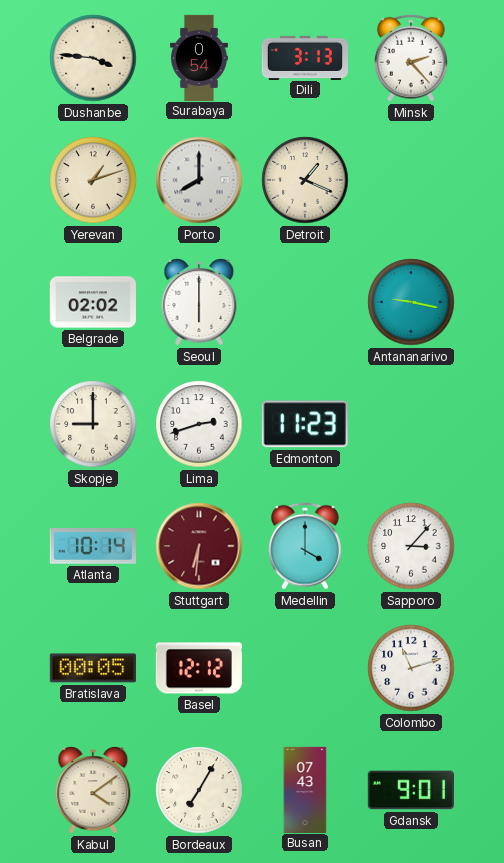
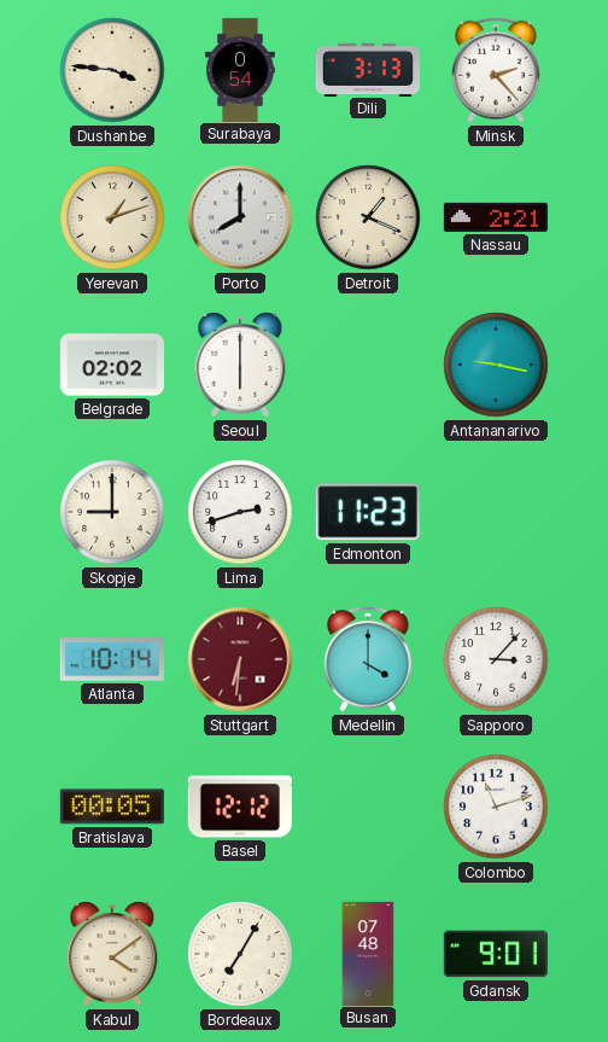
Nassau: none -> 2:21
Busan: 07:43 -> 07:48
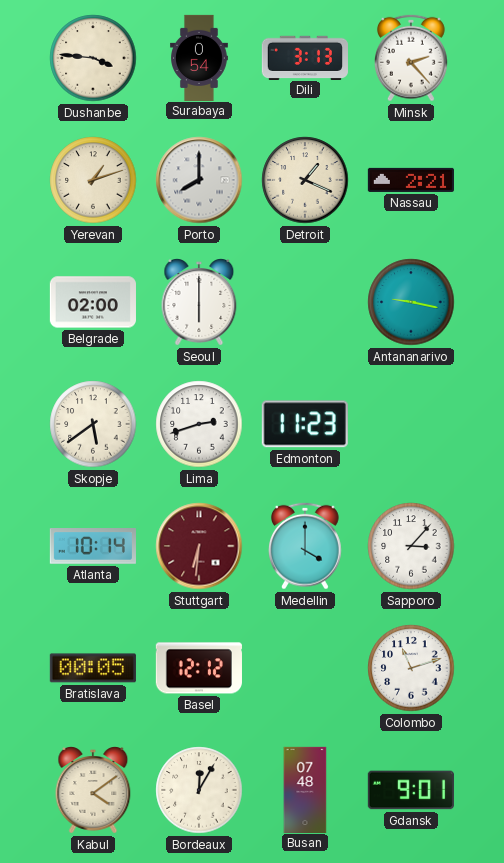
Belgrade: 02:02 -> 02:00
Skopje: 9:00 -> 5:39
Bordeaux: 7:05 -> 12:05
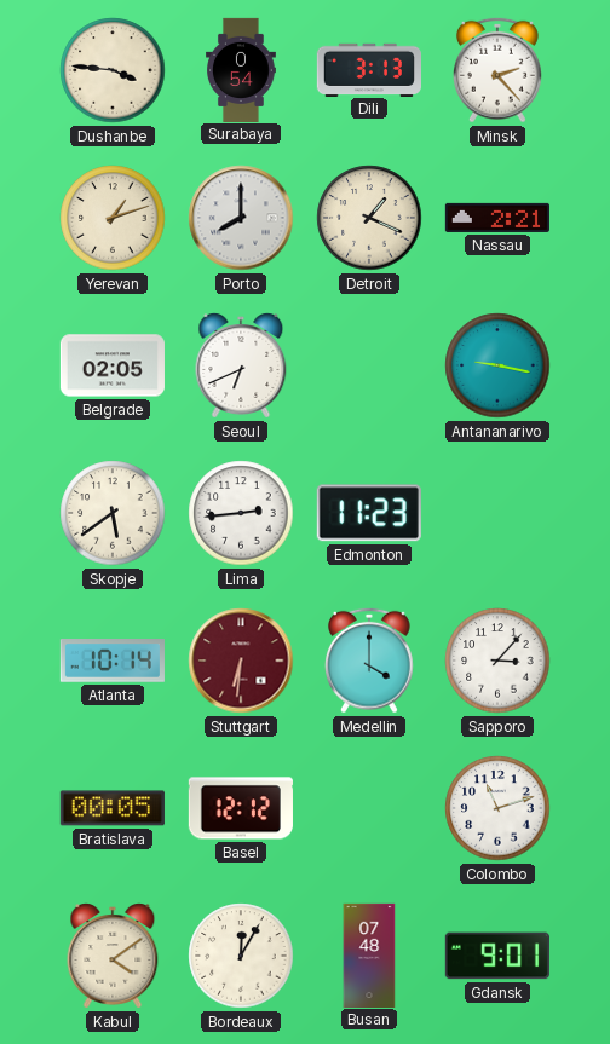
Belgrade: 02:00 -> 02:05
Seoul: 6:00 -> 6:41
Lima: 2:42 -> 2:44
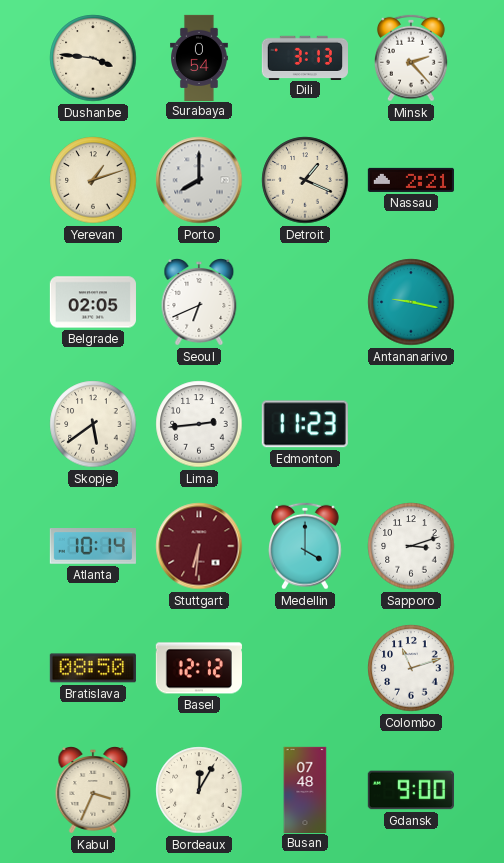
Sapporo: 3:07 -> 3:12
Bratislava: 00:05 -> 08:50
Kabul: 4:09 -> 3:34
Gdansk: 9:01 -> 9:00
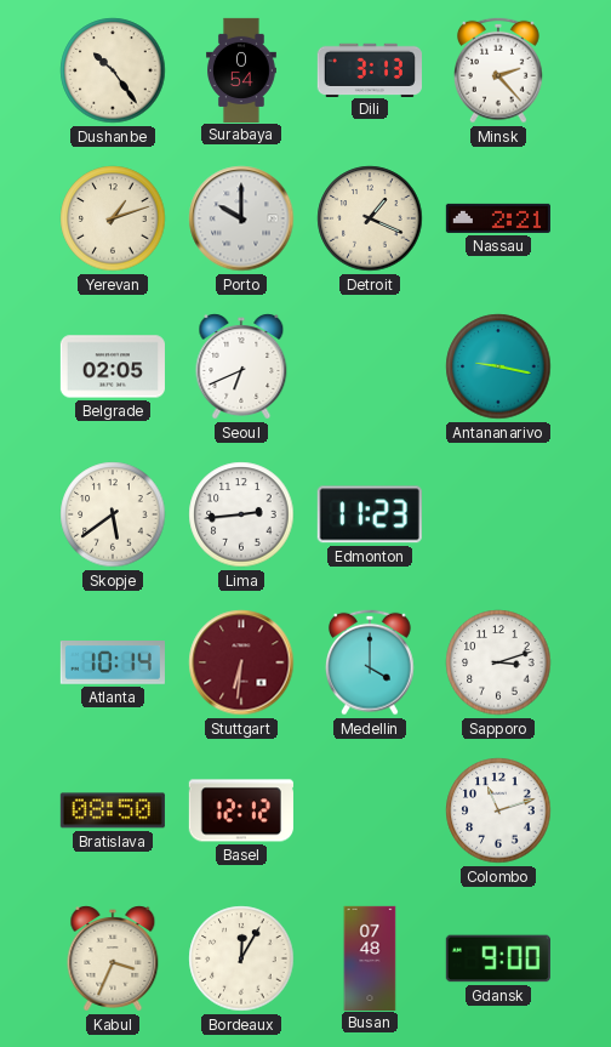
Dushanbe: 3:46 -> 10:24
Porto: 8:00 -> 10:00
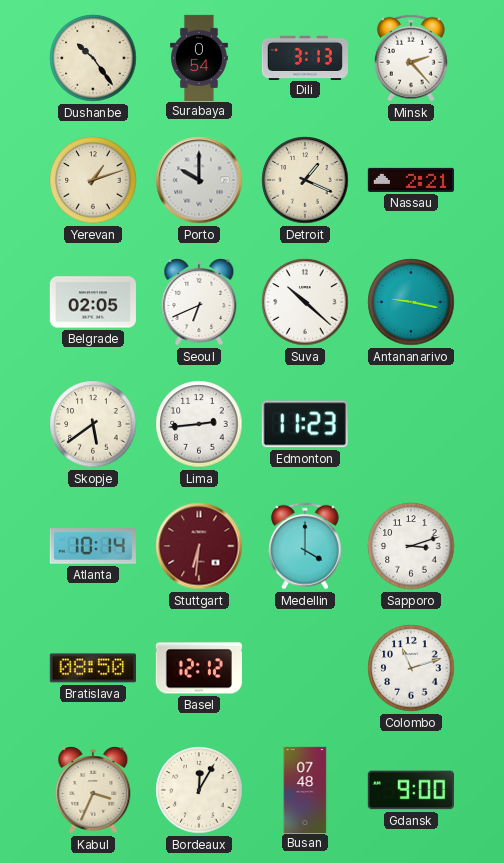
Suva: none -> 10:22
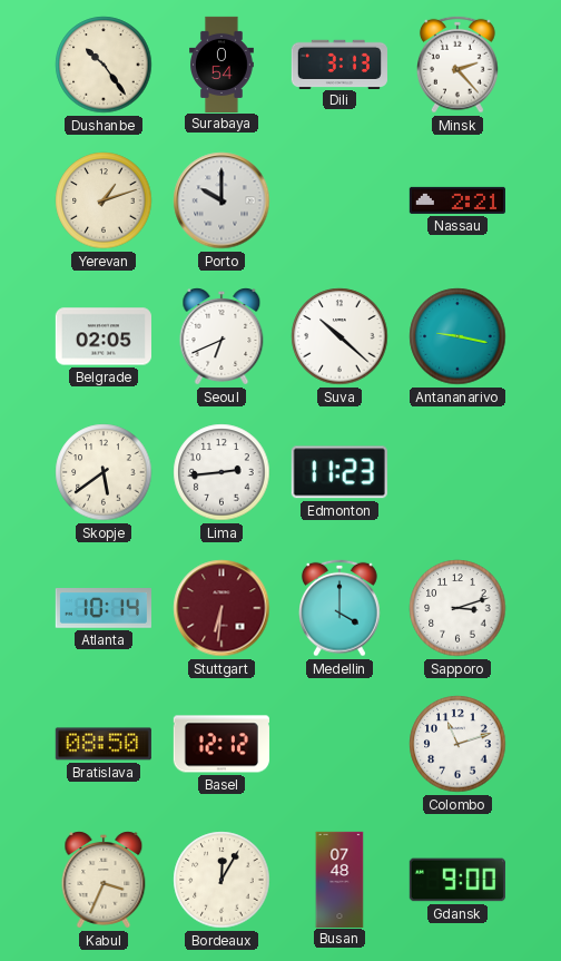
Detroit: 1:19 -> none
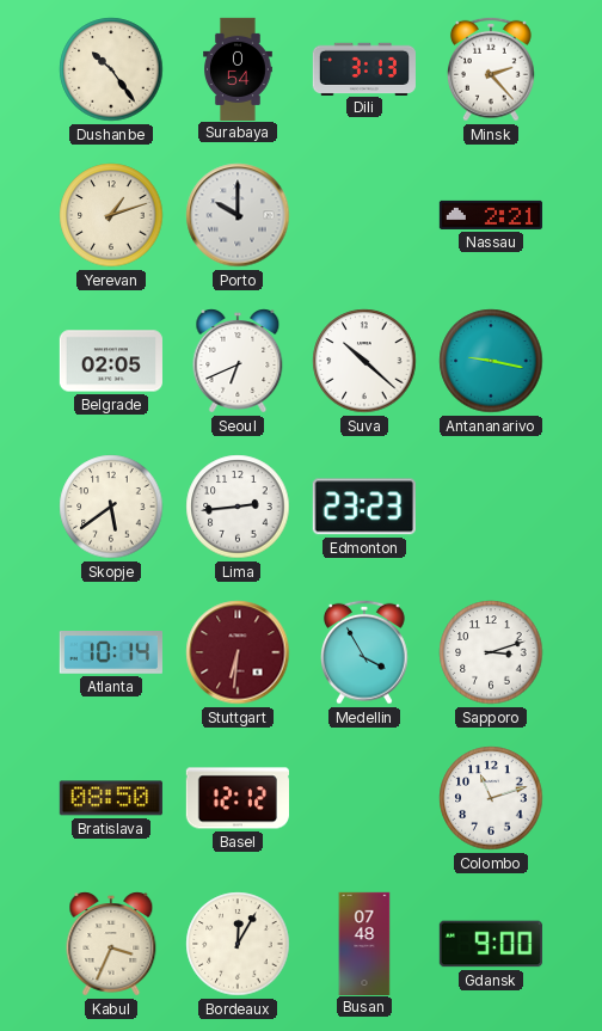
Edmonton: 11:23 -> 23:23
Medellin: 4:00 -> 3:55
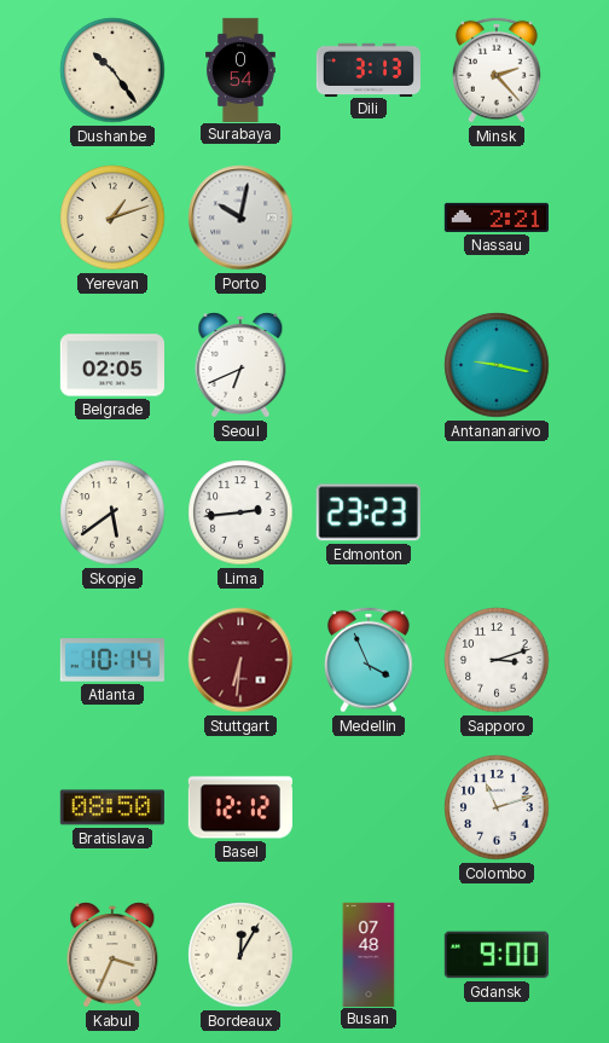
Porto: 10:00 -> 10:02
Suva: 10:22 -> none
Medellin: 3:55 -> 3:56
